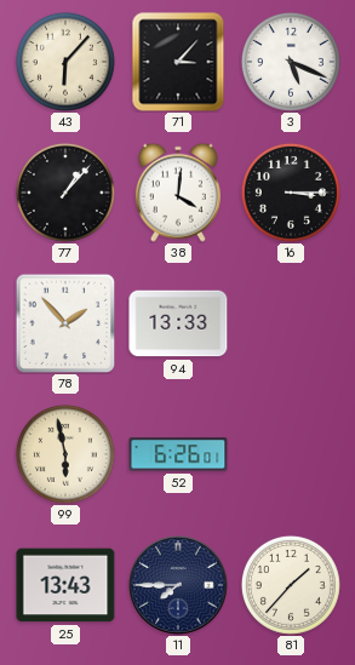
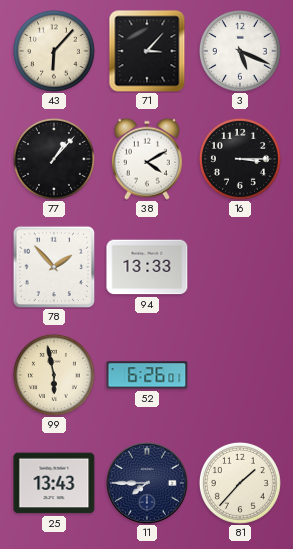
38: 4:01 -> 4:10
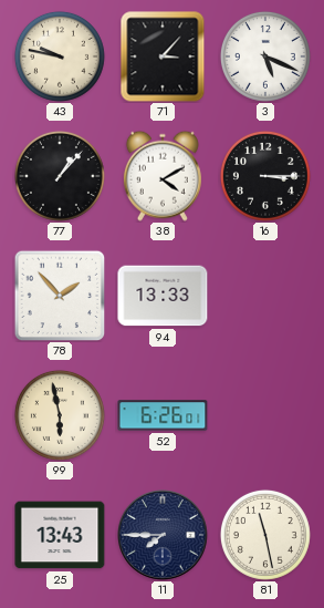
43: 6:07 -> 9:47
81: 1:37 -> 11:28
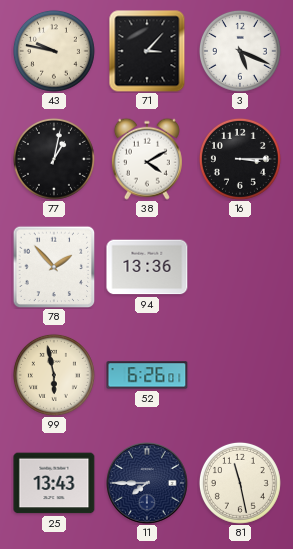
77: 1:07 -> 1:02
94: 13:33 -> 13:36
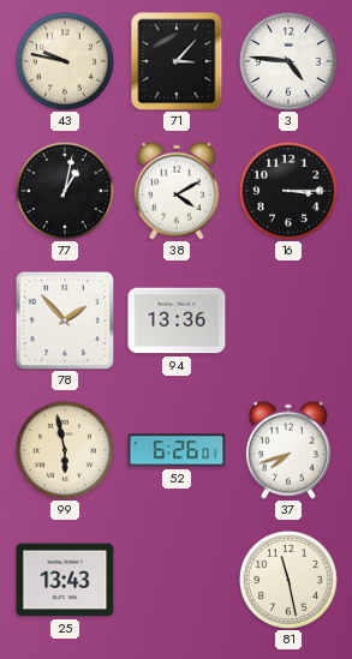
3: 5:19 -> 4:46
37: none -> 7:42
11: 7:45 -> none
